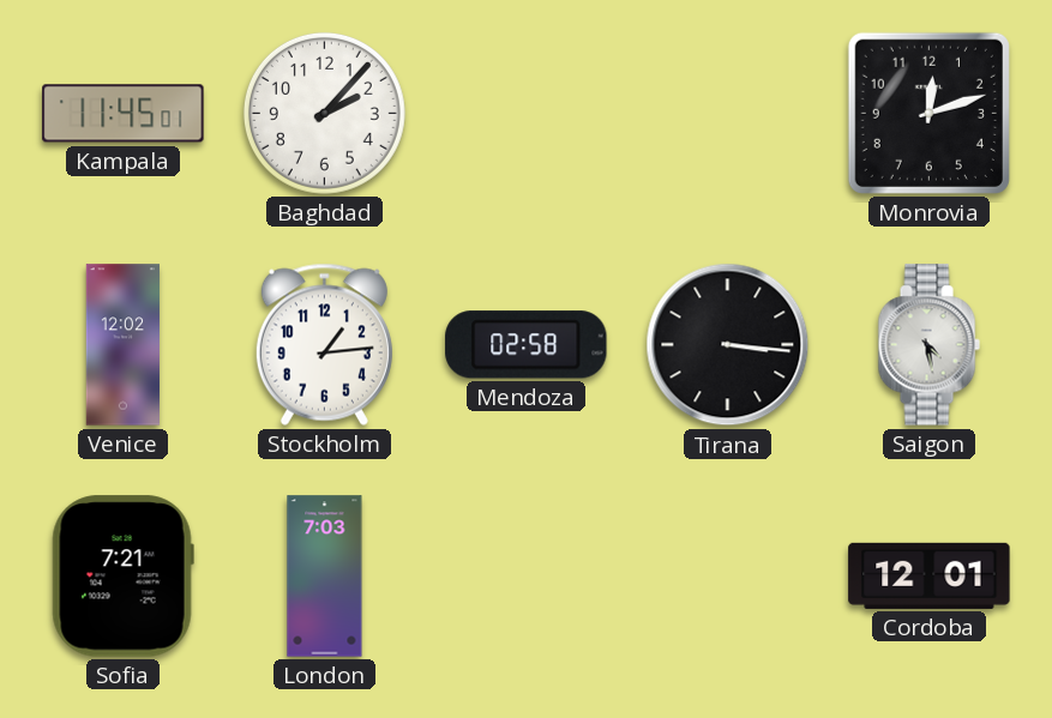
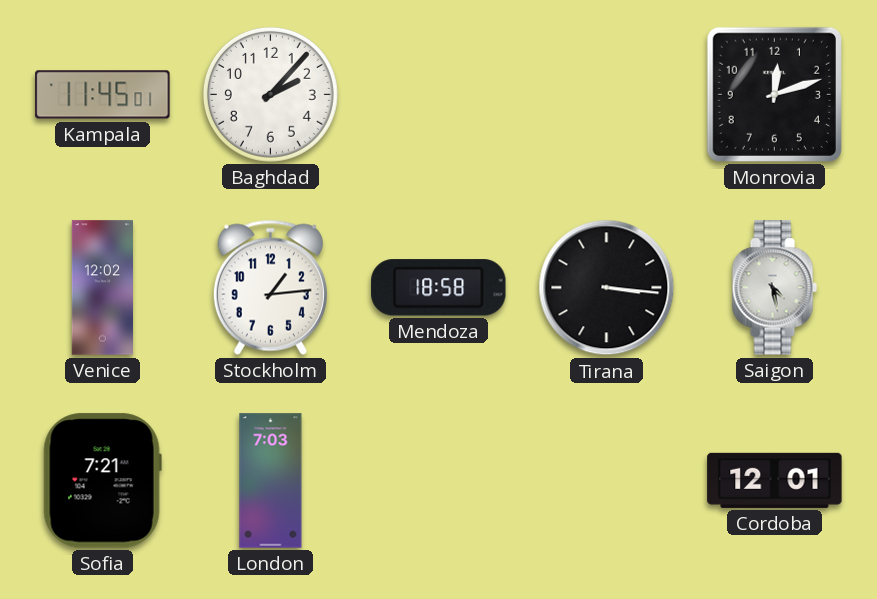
Mendoza: 02:58 -> 18:58
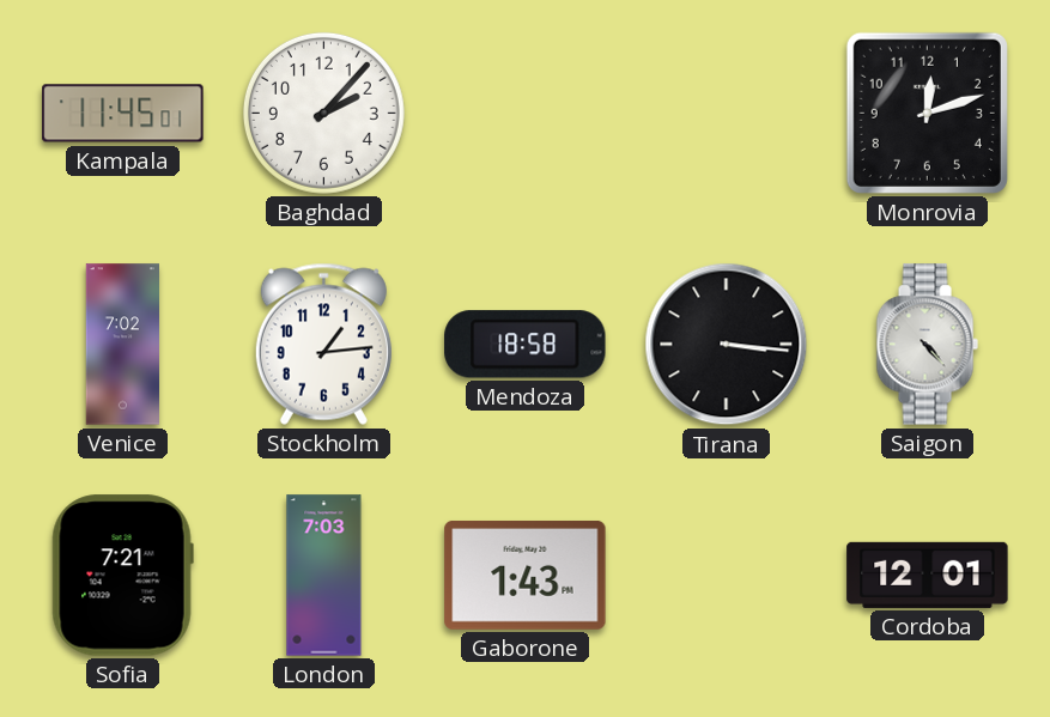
Venice: 12:02 -> 7:02
Saigon: 4:28 -> 4:23
Gaborone: none -> 1:43
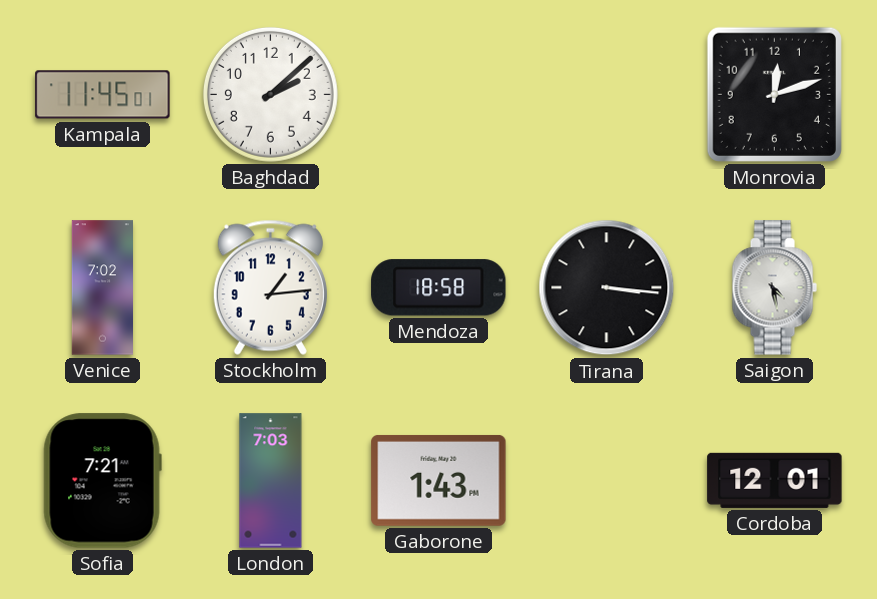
Baghdad: 2:07 -> 2:08
Saigon: 4:23 -> 4:28
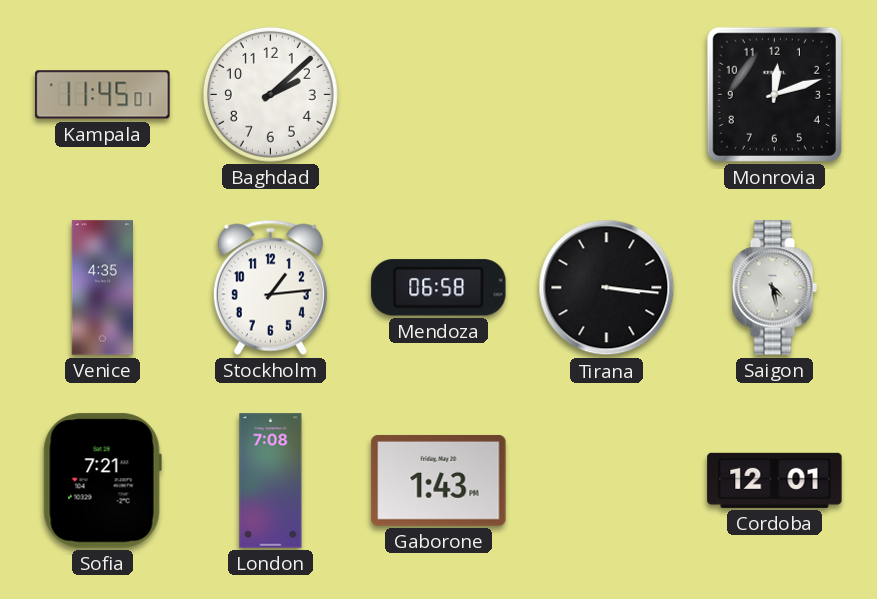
Venice: 7:02 -> 4:35
Mendoza: 18:58 -> 06:58
London: 7:03 -> 7:08
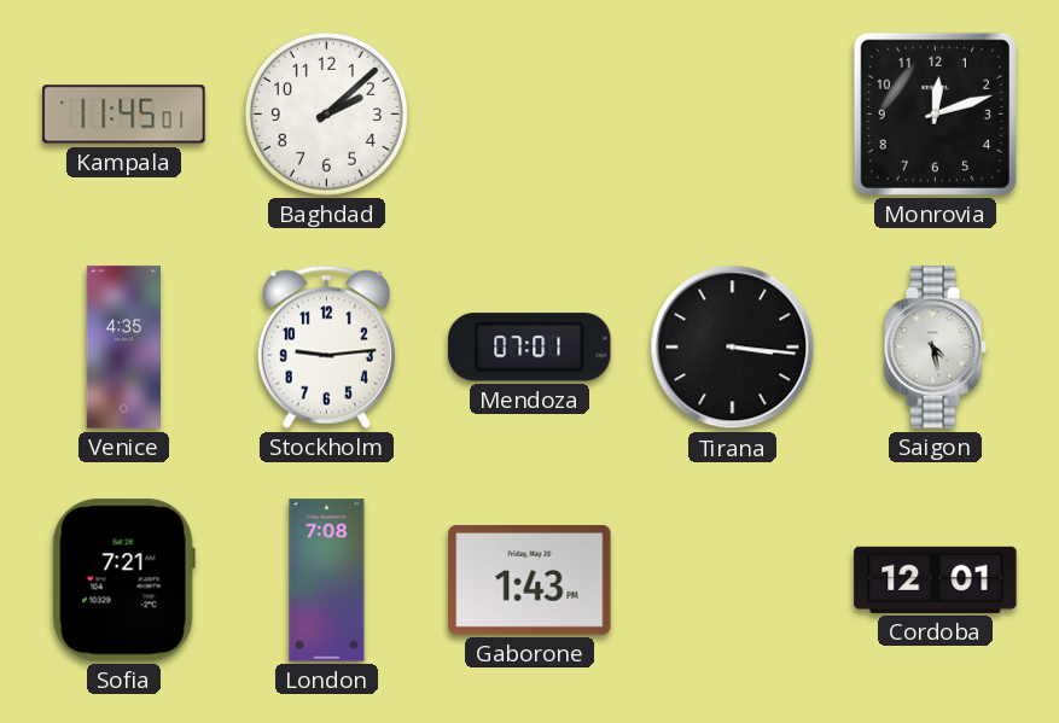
Stockholm: 1:14 -> 9:14
Mendoza: 06:58 -> 07:01
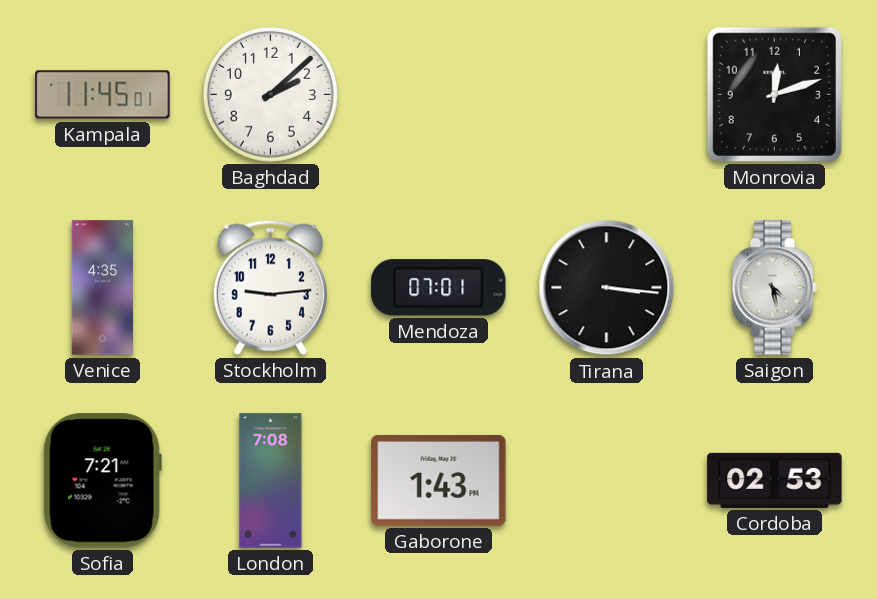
Cordoba: 12:01 -> 02:53
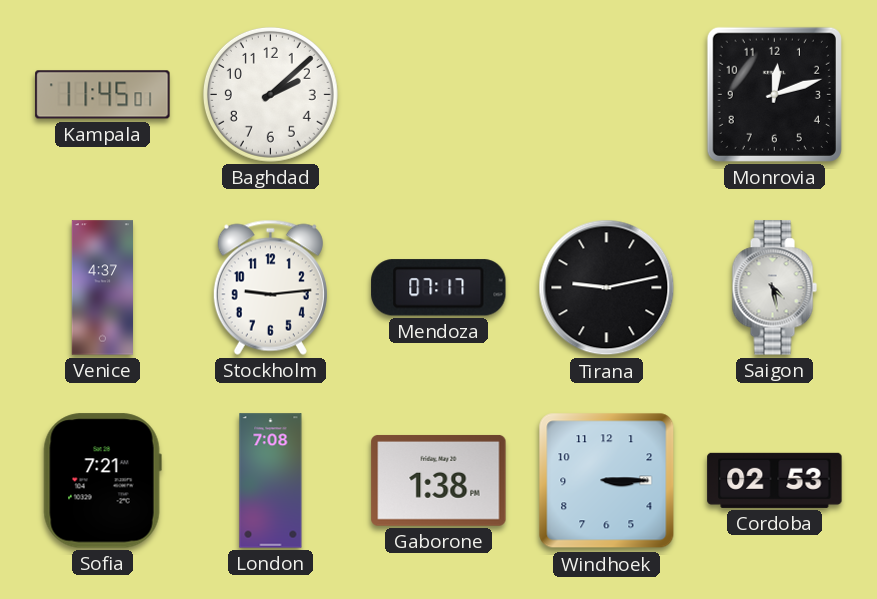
Venice: 4:35 -> 4:37
Mendoza: 07:01 -> 07:17
Tirana: 3:16 -> 9:13
Gaborone: 1:43 -> 1:38
Windhoek: none -> 3:15
